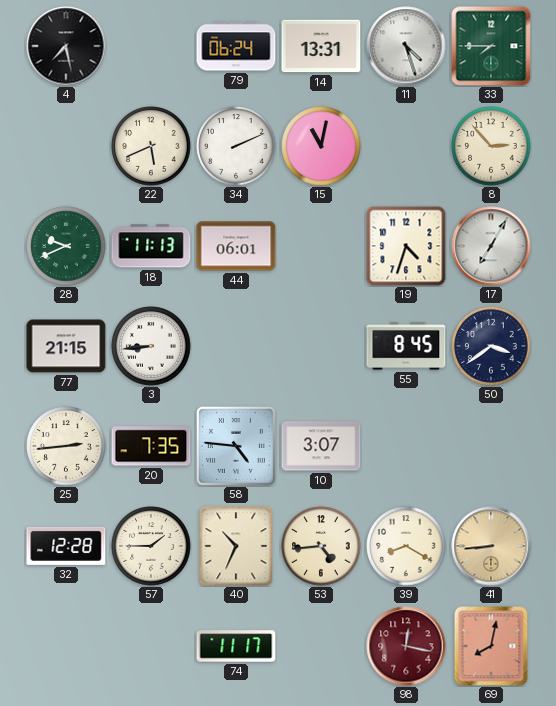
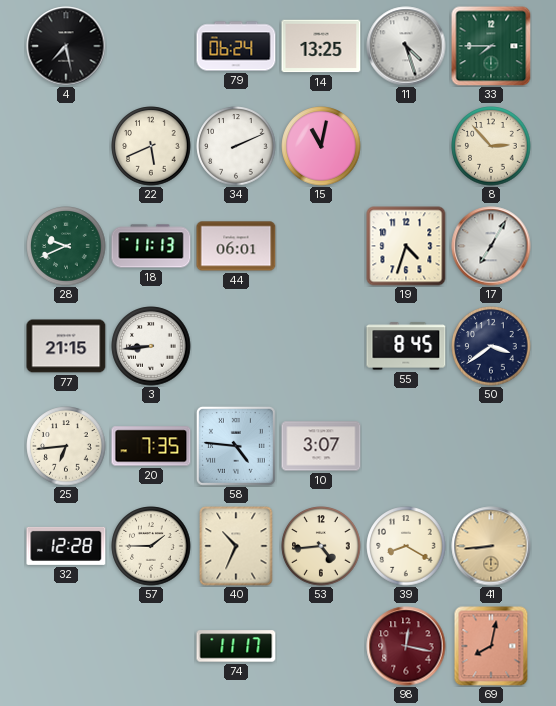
14: 13:31 -> 13:25
25: 2:44 -> 6:44
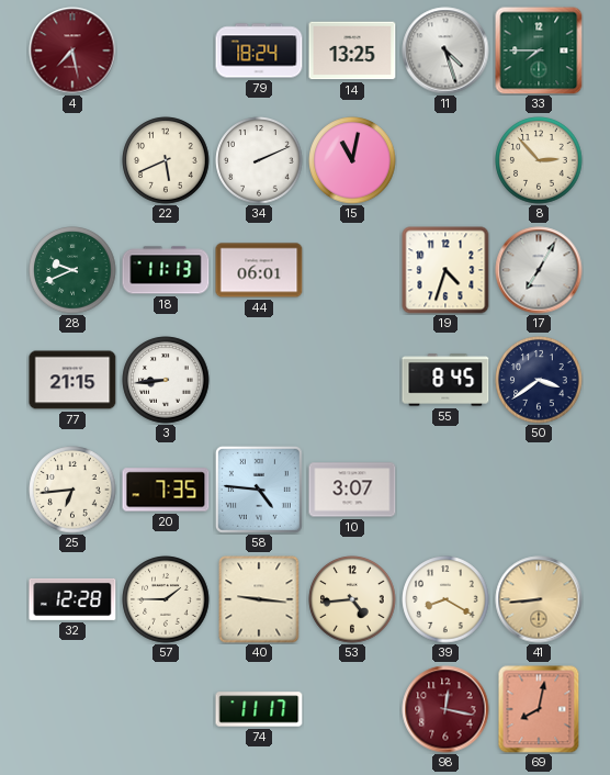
4 dial: black -> burgundy
79: 06:24 -> 18:24
40: 10:34 -> 9:16
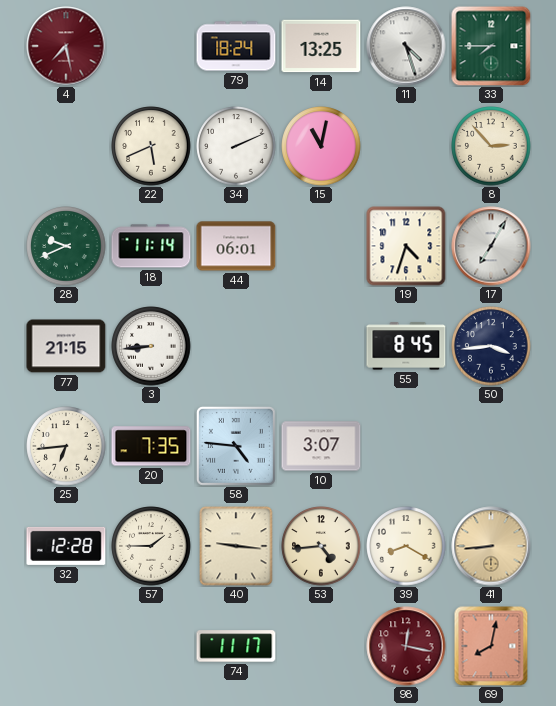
18: 11:13 -> 11:14
50: 3:39 -> 3:44
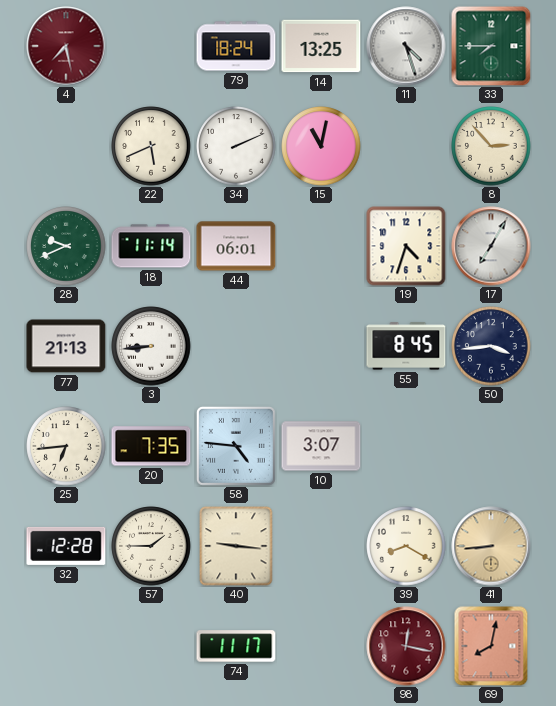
77: 21:15 -> 21:13
53: 4:44 -> none
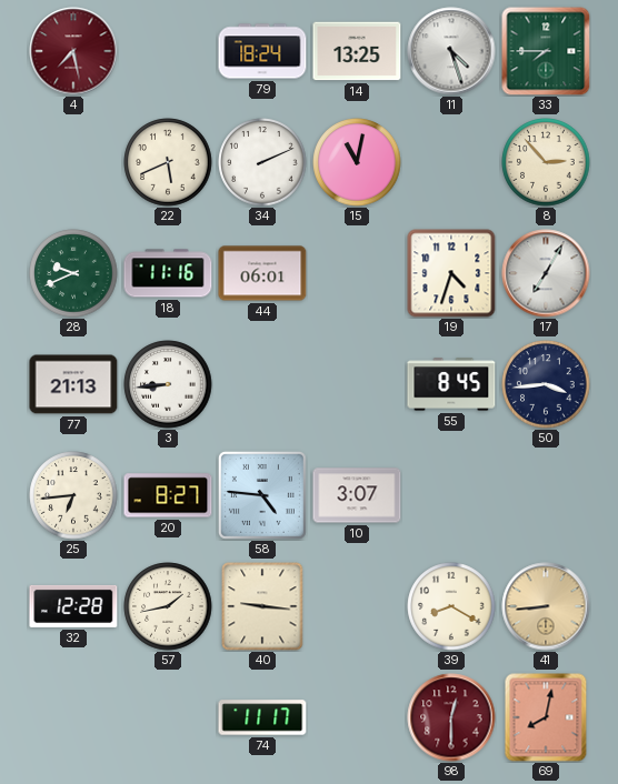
18: 11:14 -> 11:16
20: 7:35 -> 8:27
57: 1:45 -> 1:43
98: 12:17 -> 12:30
